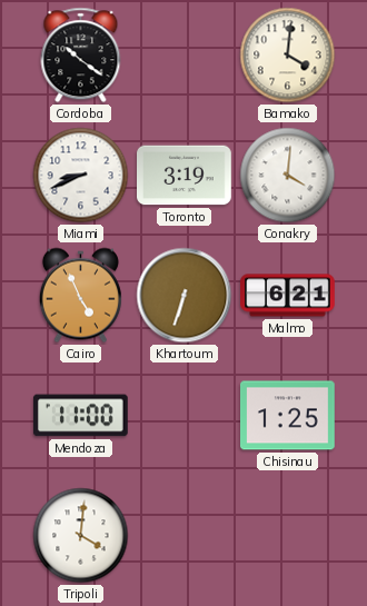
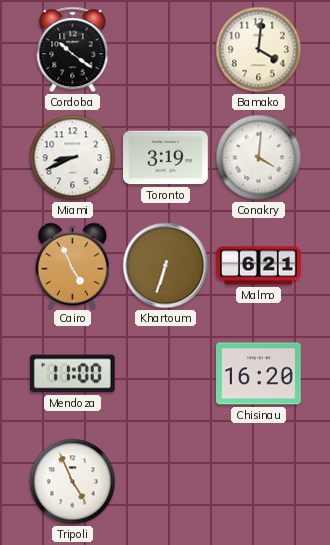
Chisinau: 1:25 -> 16:20
Tripoli: 4:01 -> 4:56
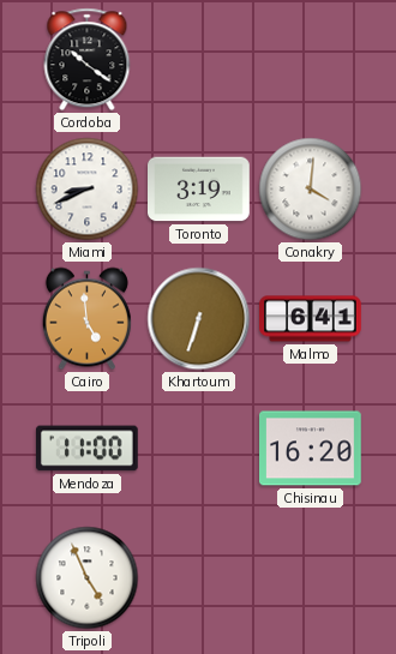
Bamako: 4:01 -> none
Cairo: 4:56 -> 4:59
Malmo: 6:21 -> 6:41
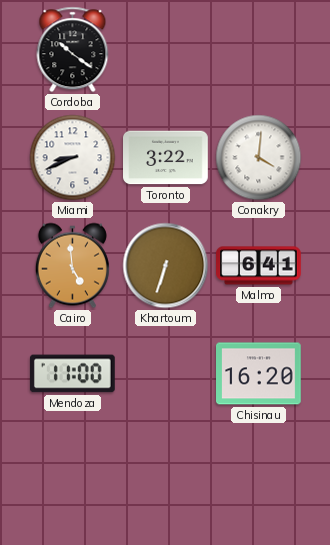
Toronto: 3:19 -> 3:22
Tripoli: 4:56 -> none
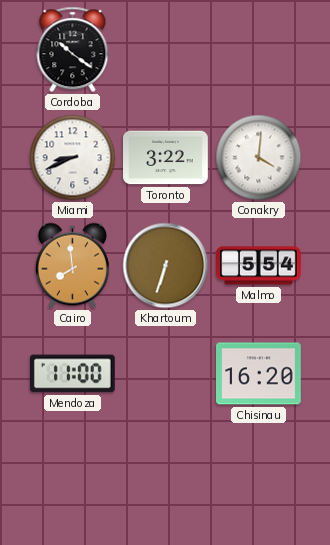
Cairo: 4:59 -> 7:59
Malmo: 6:41 -> 5:54
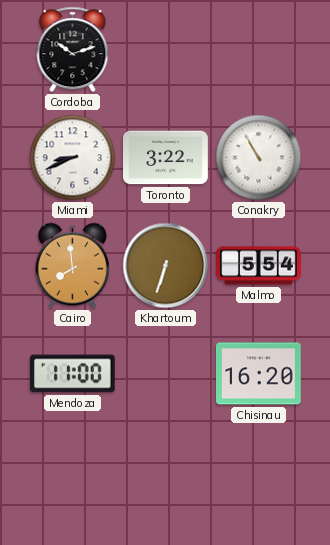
Cordoba: 10:21 -> 10:12
Conakry: 4:01 -> 10:55
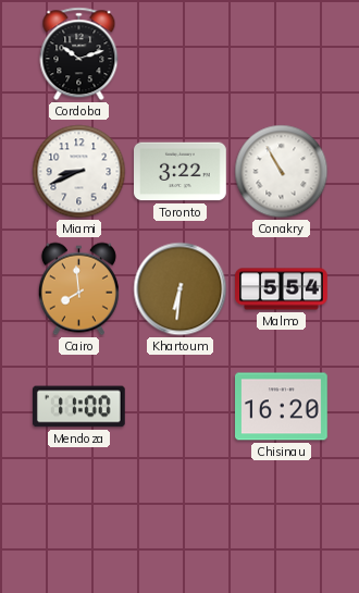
Khartoum: 6:33 -> 6:31
